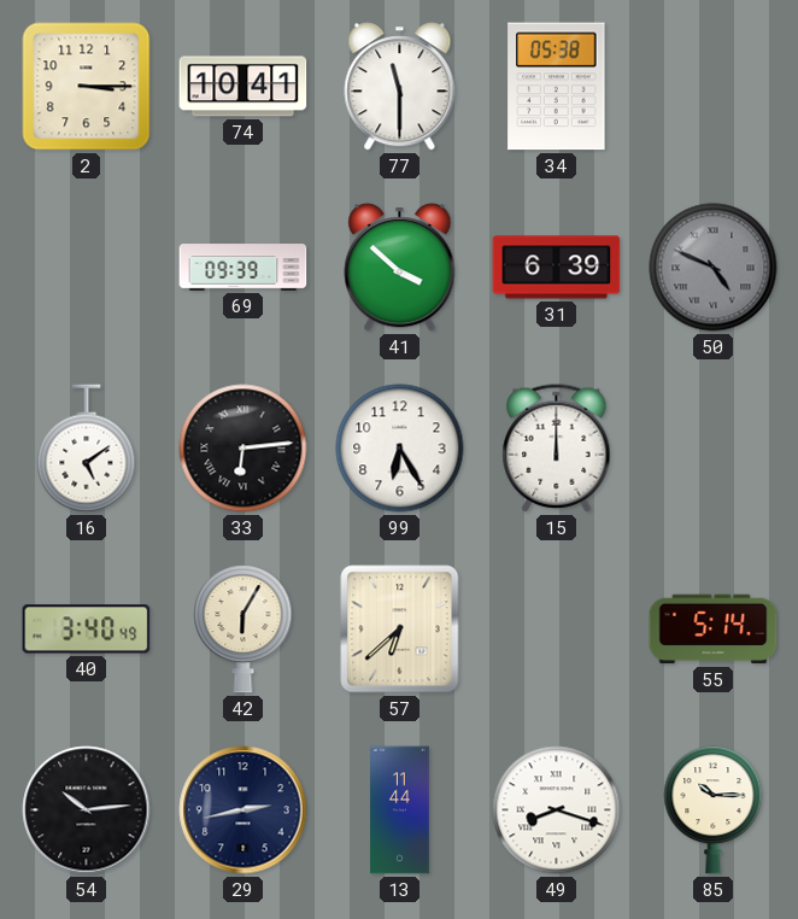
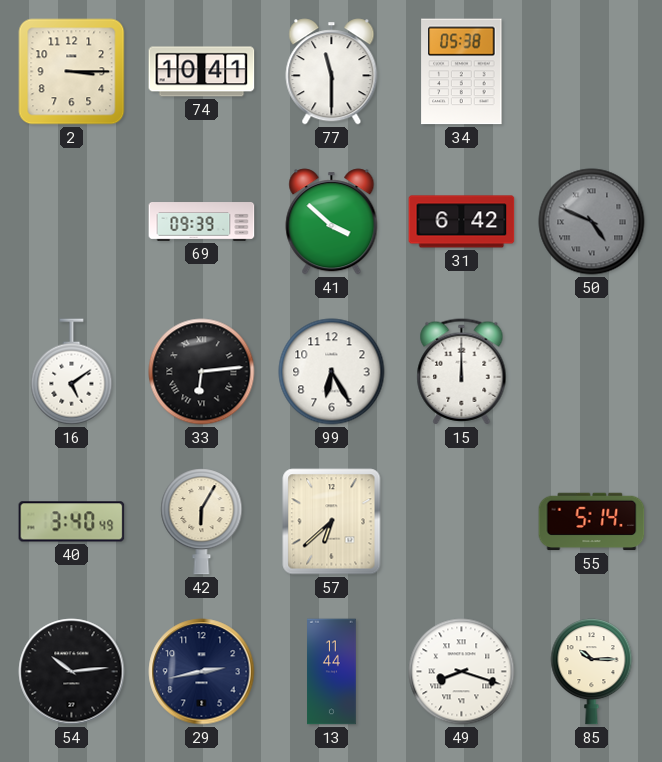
31: 6:39 -> 6:42
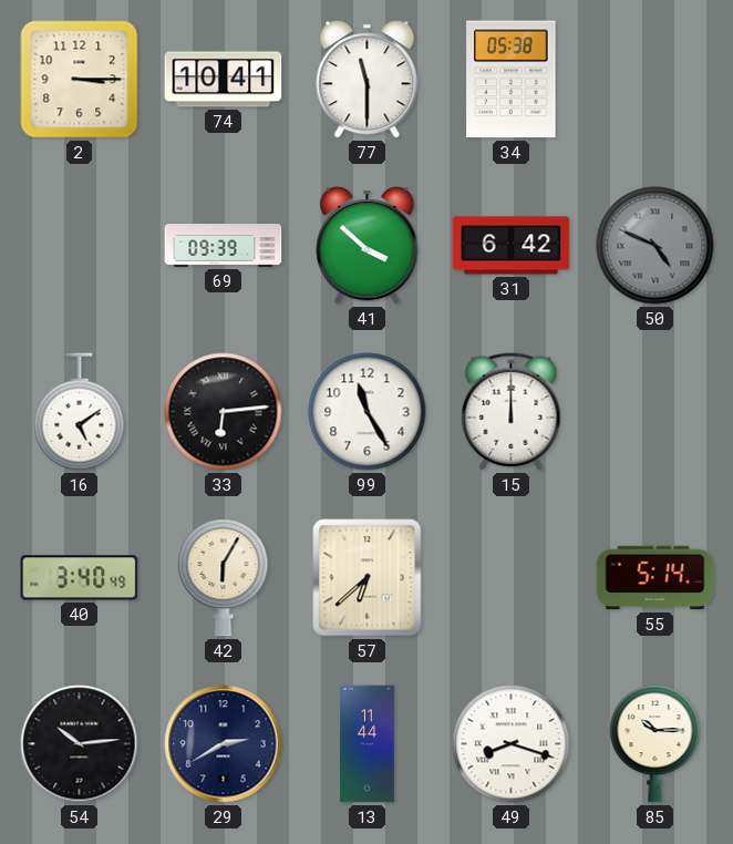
99: 6:25 -> 11:25
29: 2:43 -> 2:40
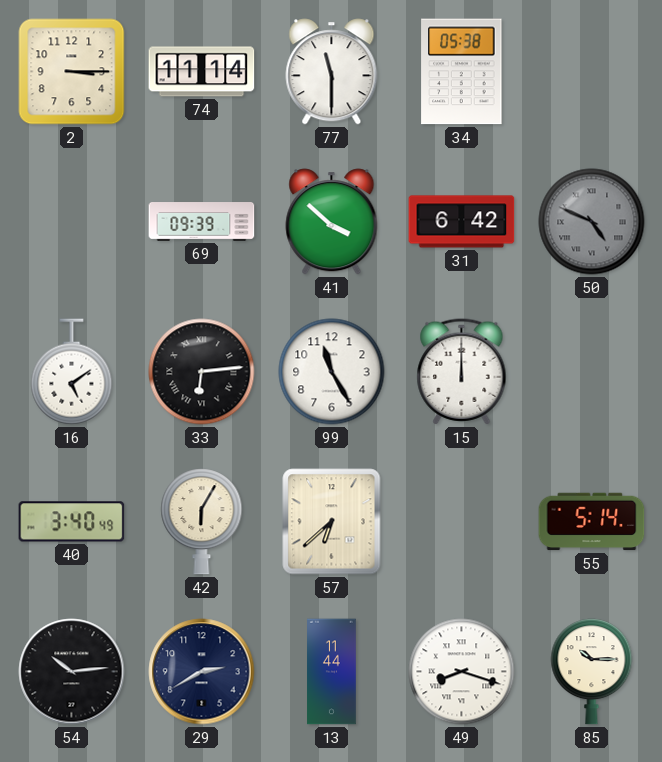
74: 10:41 -> 11:14
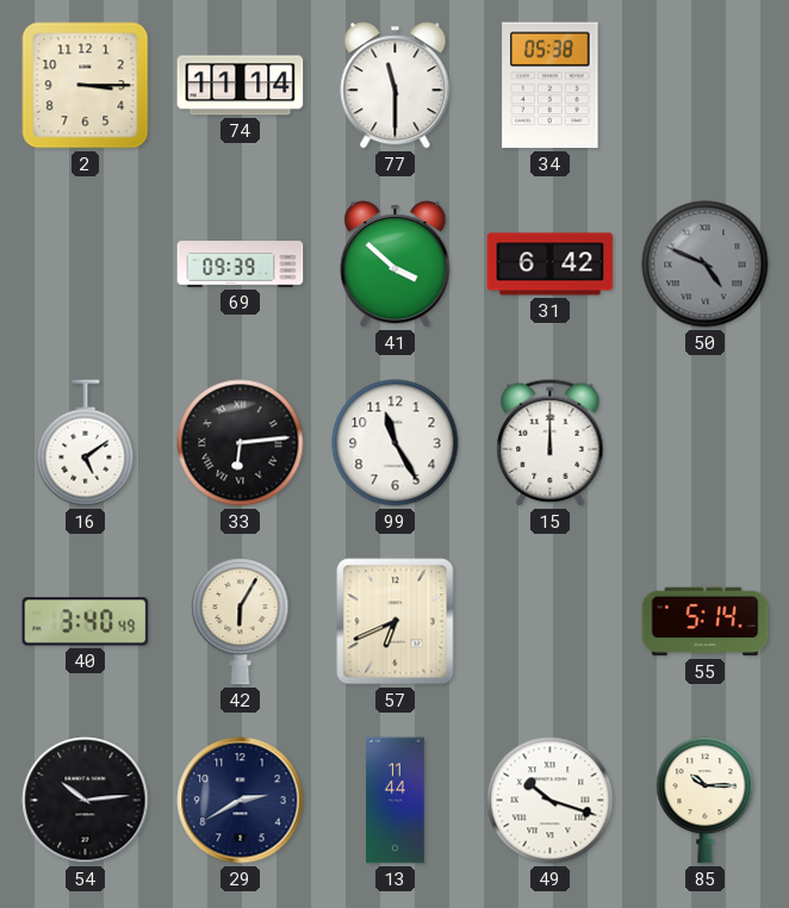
57: 6:38 -> 6:41
49: 8:18 -> 10:18
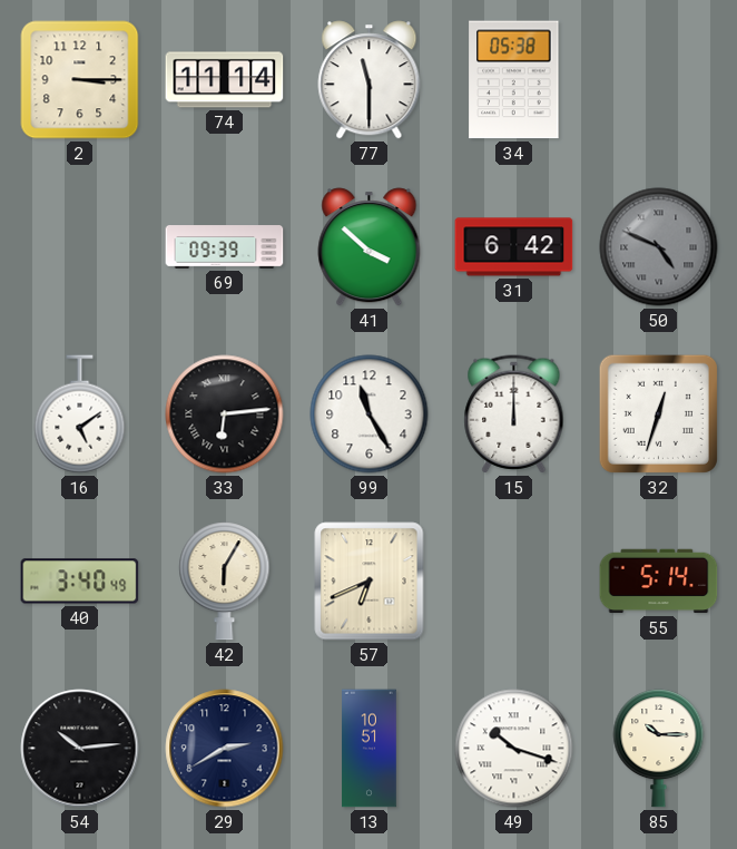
32: none -> 12:33
13: 11:44 -> 10:51
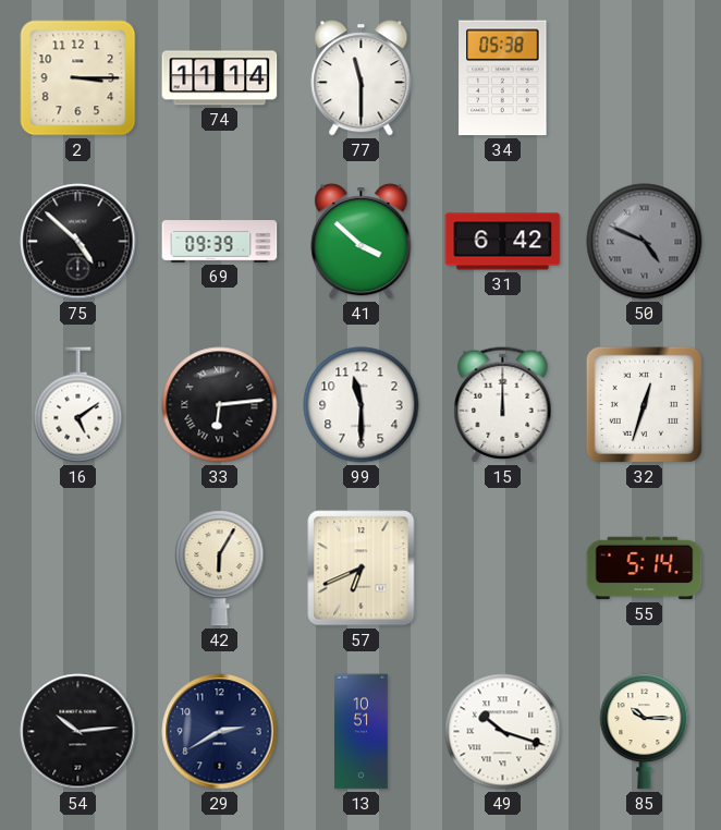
75: none -> 4:52
99: 11:25 -> 11:30
40: 3:40 -> none
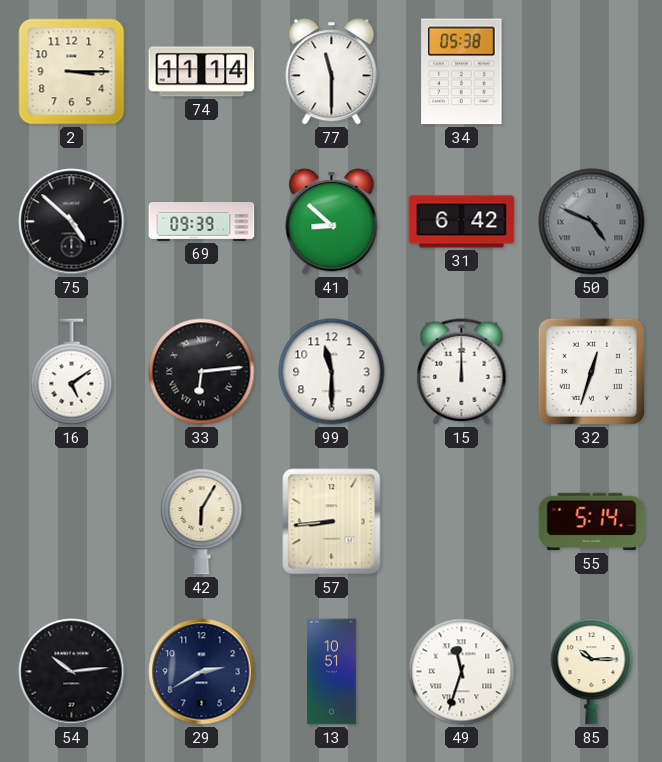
41: 3:52 -> 8:52
57: 6:41 -> 8:44
49: 10:18 -> 11:33
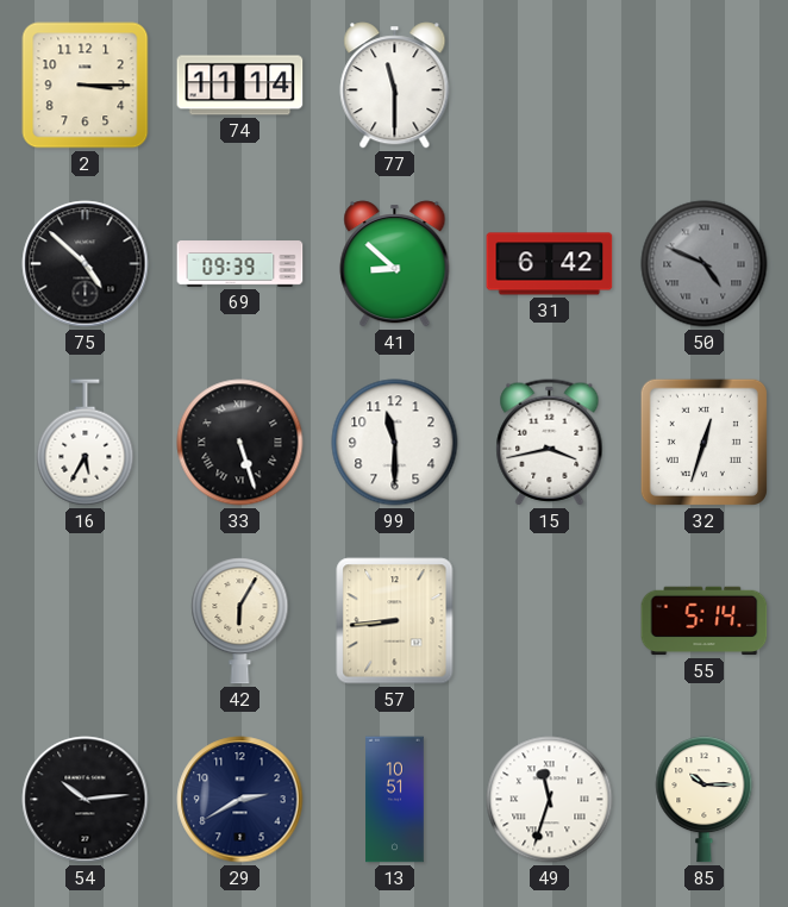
34: 05:38 -> none
16: 5:09 -> 5:35
33: 6:14 -> 5:27
15: 12:00 -> 3:43
